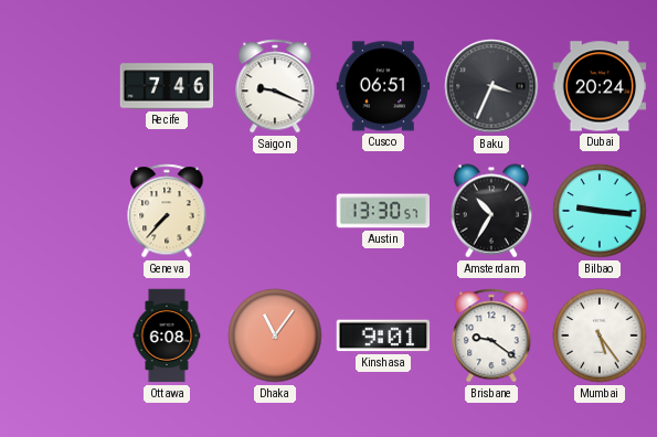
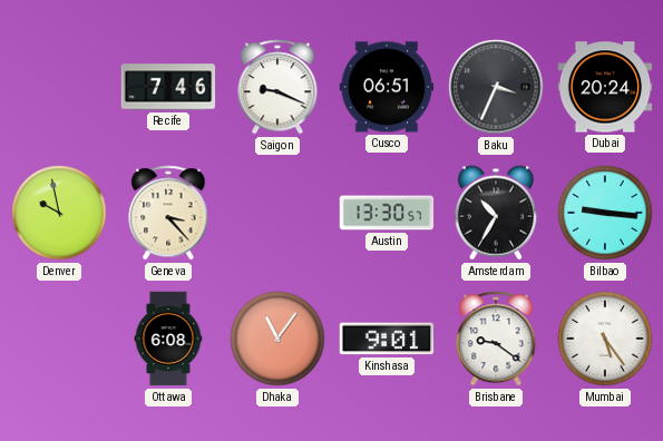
Denver: none -> 9:58
Geneva: 7:37 -> 3:23
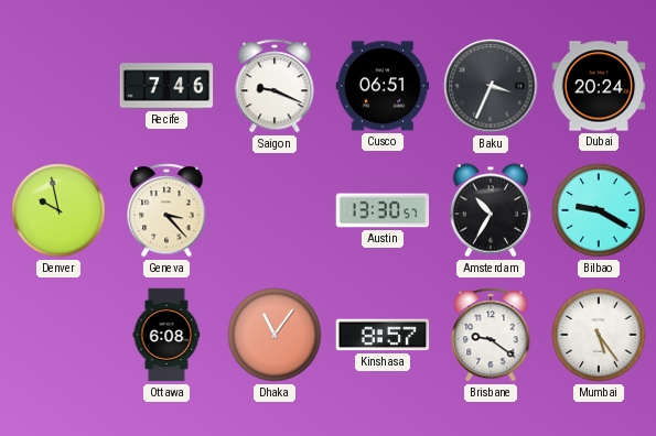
Bilbao: 9:16 -> 9:20
Kinshasa: 9:01 -> 8:57
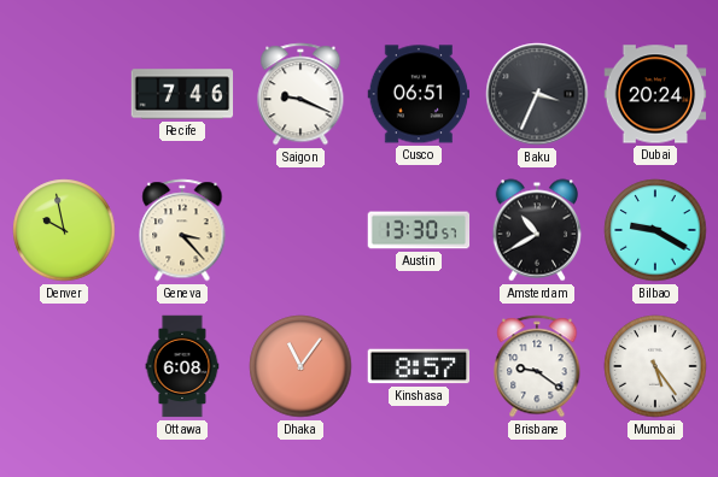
Amsterdam: 10:35 -> 10:40
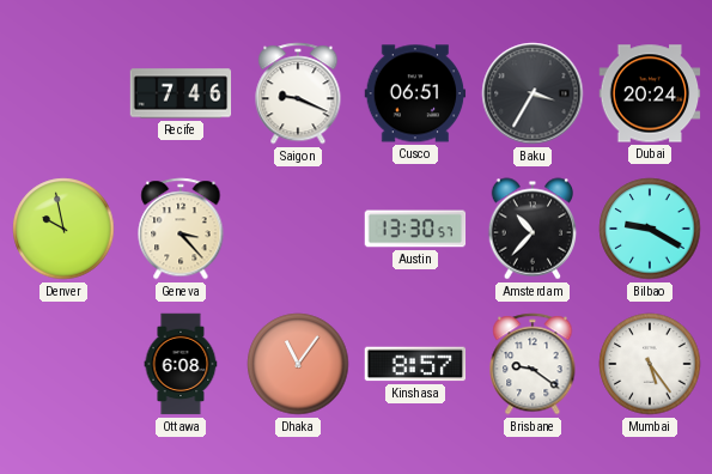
Baku: 3:34 -> 3:35
Amsterdam: 10:40 -> 10:37
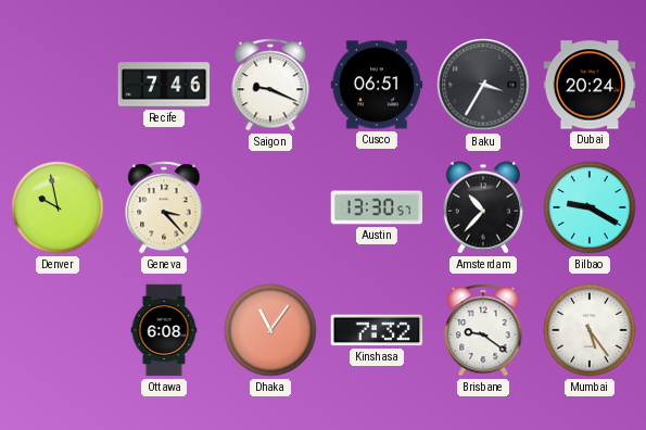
Kinshasa: 8:57 -> 7:32
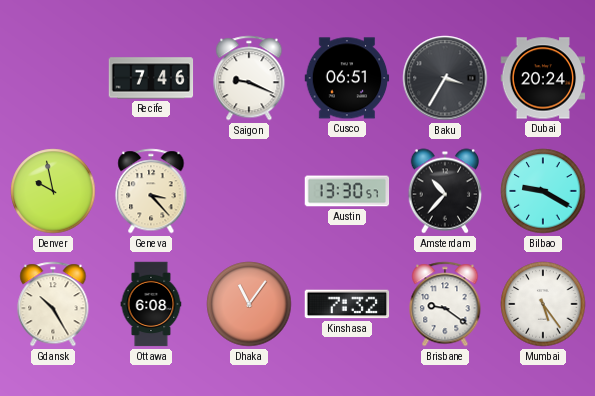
Gdansk: none -> 10:25
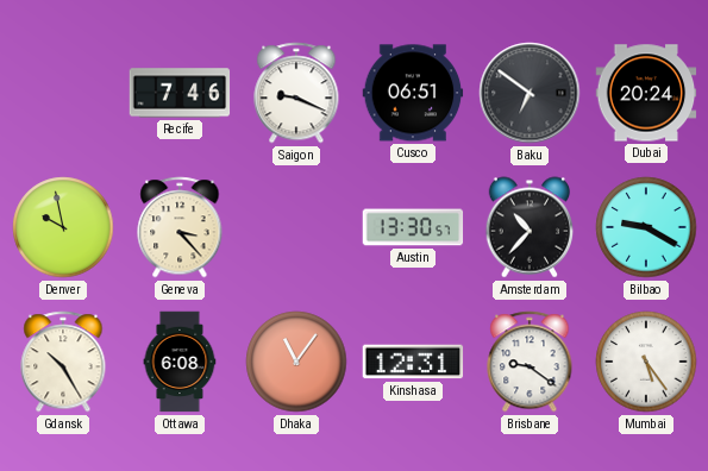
Baku: 3:35 -> 6:51
Kinshasa: 7:32 -> 12:31
